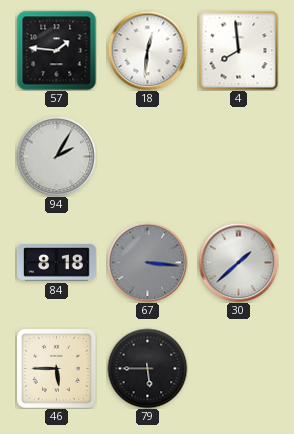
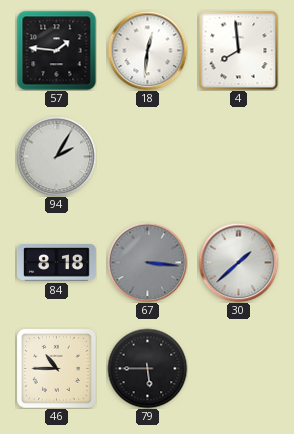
46: 5:45 -> 10:45
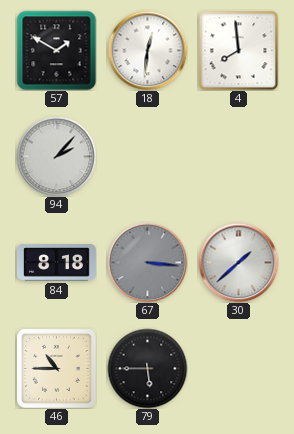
57: 1:46 -> 1:50
94: 2:05 -> 2:07
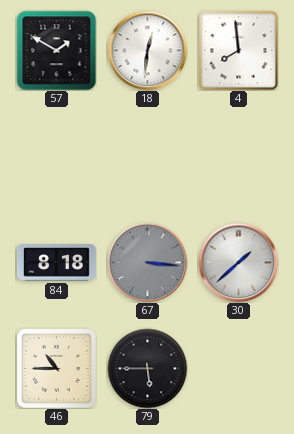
94: 2:07 -> none
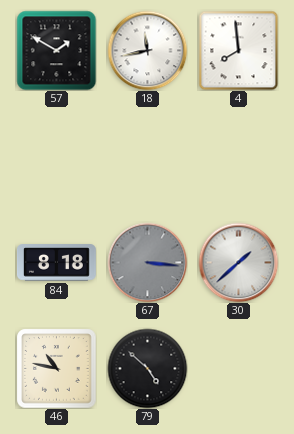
18: 12:31 -> 11:43
46: 10:45 -> 10:47
79: 5:45 -> 4:52
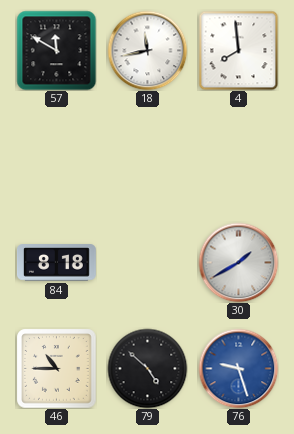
57: 1:50 -> 11:50
67: 3:16 -> none
30: 1:38 -> 1:40
46: 10:47 -> 10:45
76: none -> 9:27
